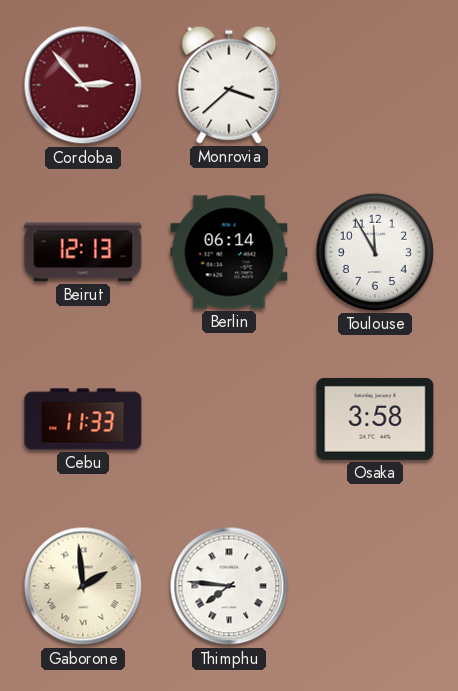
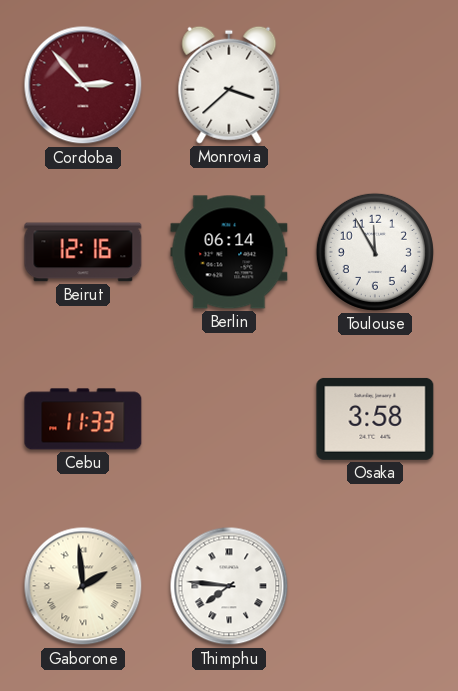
Beirut: 12:13 -> 12:16
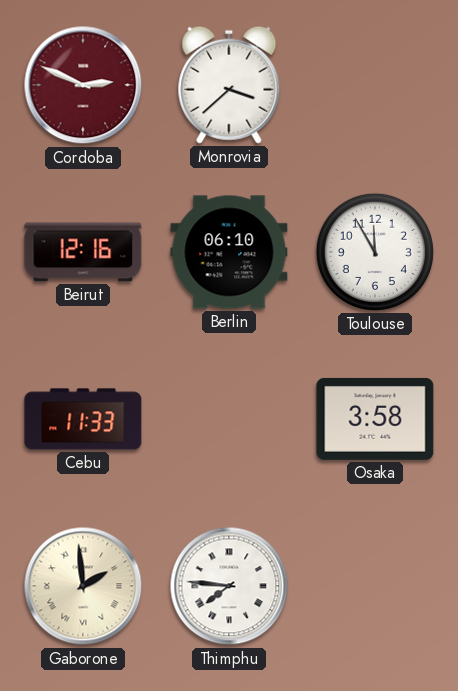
Cordoba: 2:53 -> 2:49
Berlin: 06:14 -> 06:10
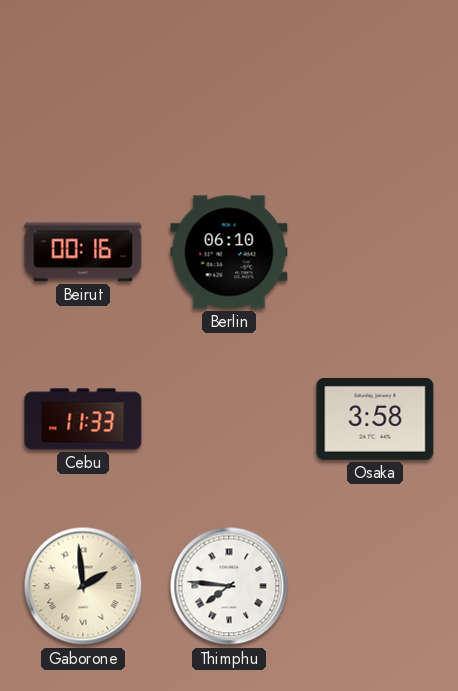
Cordoba: 2:49 -> none
Monrovia: 3:38 -> none
Beirut: 12:16 -> 00:16
Toulouse: 11:55 -> none
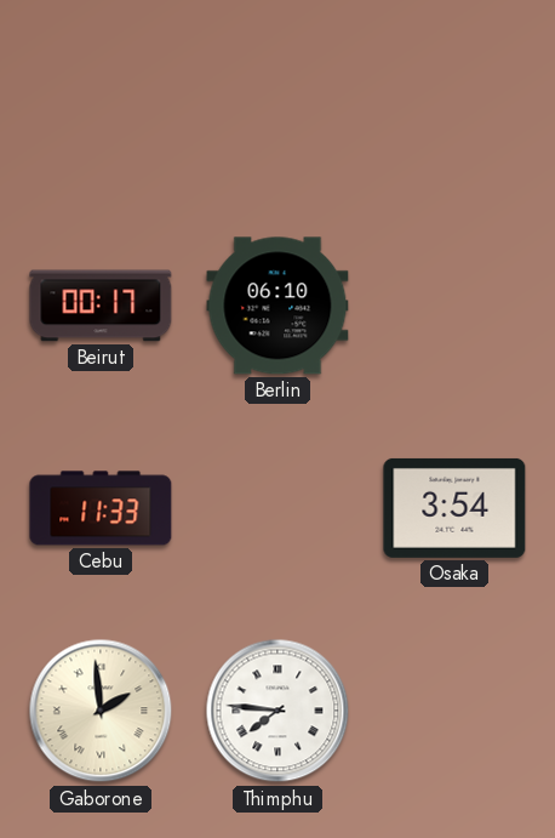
Beirut: 00:16 -> 00:17
Osaka: 3:58 -> 3:54
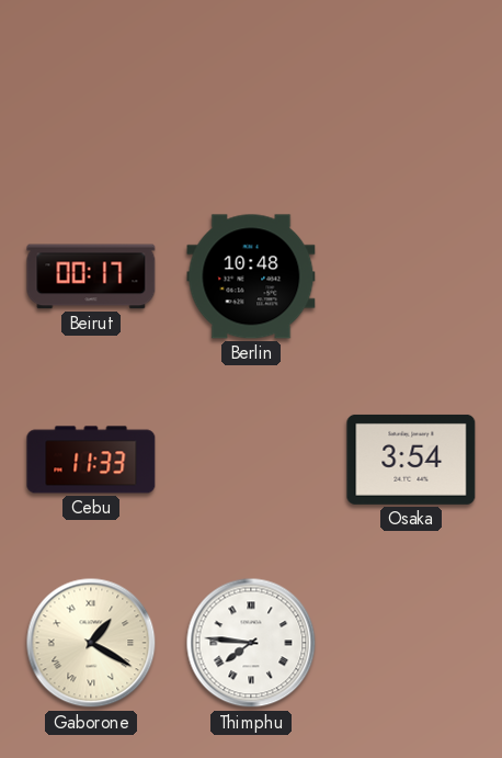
Berlin: 06:10 -> 10:48
Gaborone: 1:59 -> 1:20
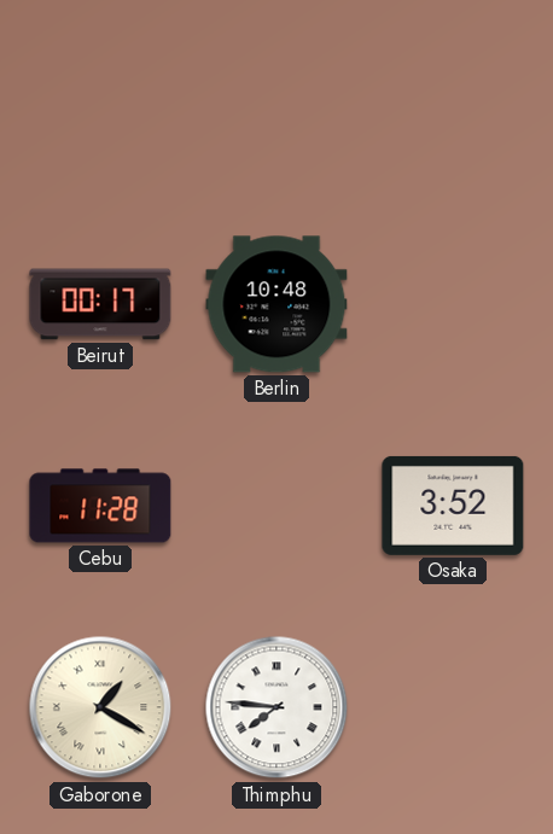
Cebu: 11:33 -> 11:28
Osaka: 3:54 -> 3:52
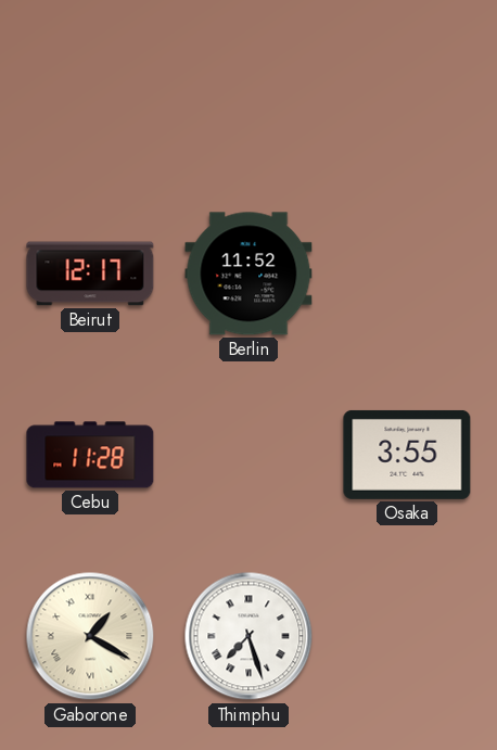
Beirut: 00:17 -> 12:17
Berlin: 10:48 -> 11:52
Osaka: 3:52 -> 3:55
Thimphu: 7:46 -> 7:27
